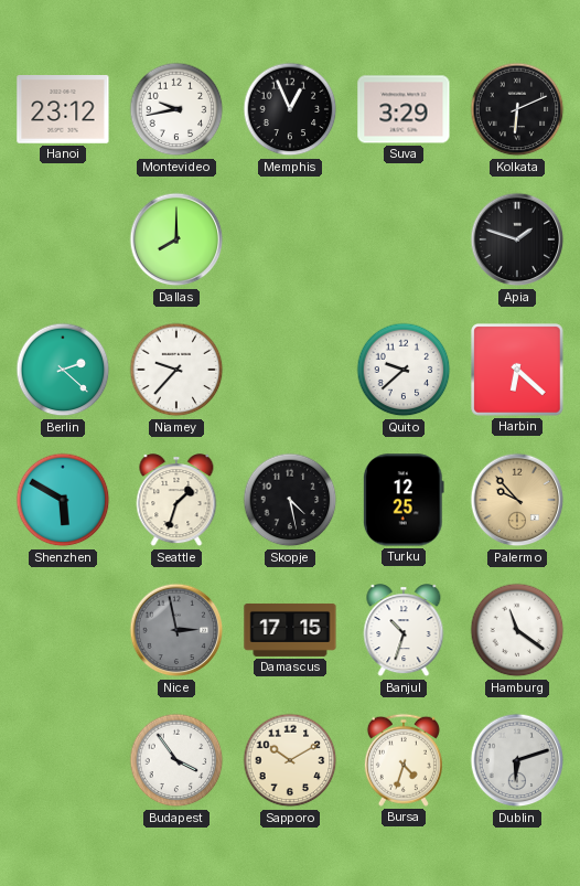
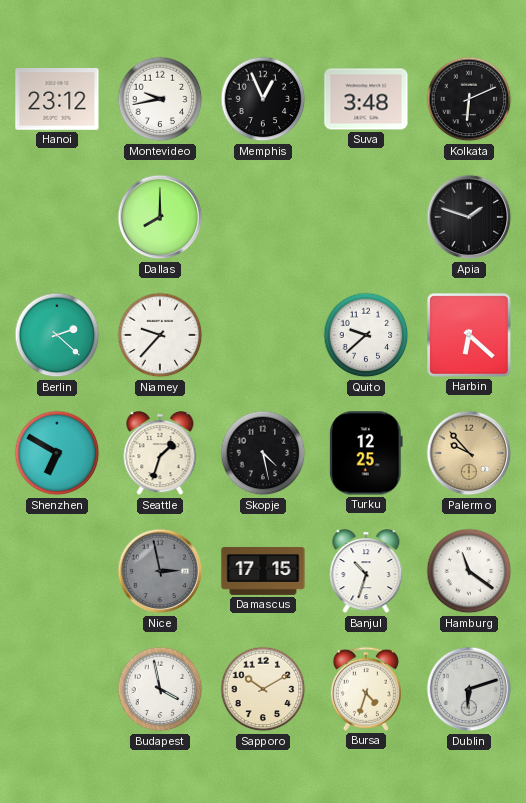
Suva: 3:29 -> 3:48
Shenzhen: 5:50 -> 6:50
Budapest: 3:54 -> 3:58
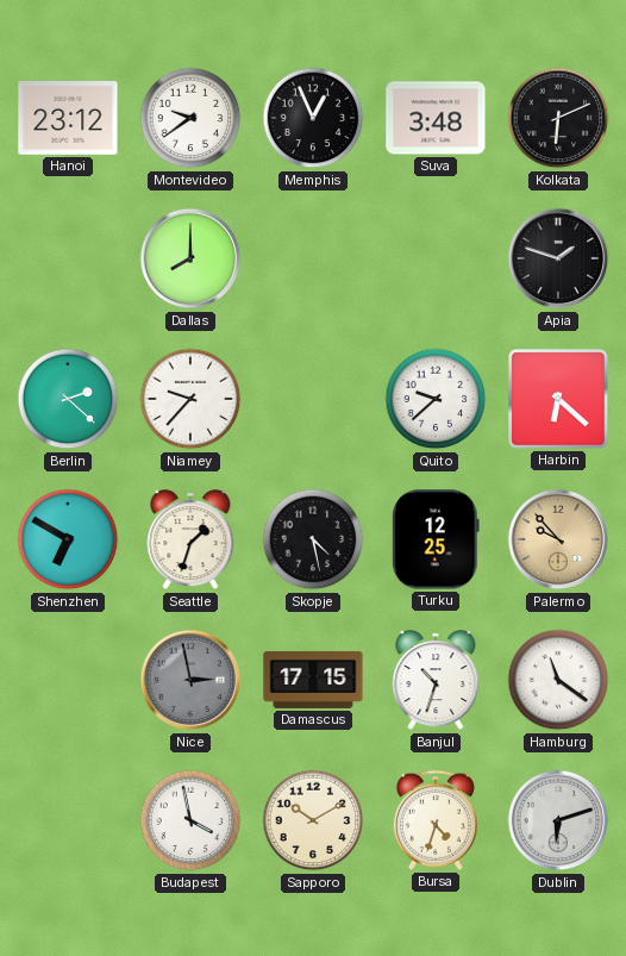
Montevideo: 9:43 -> 9:39
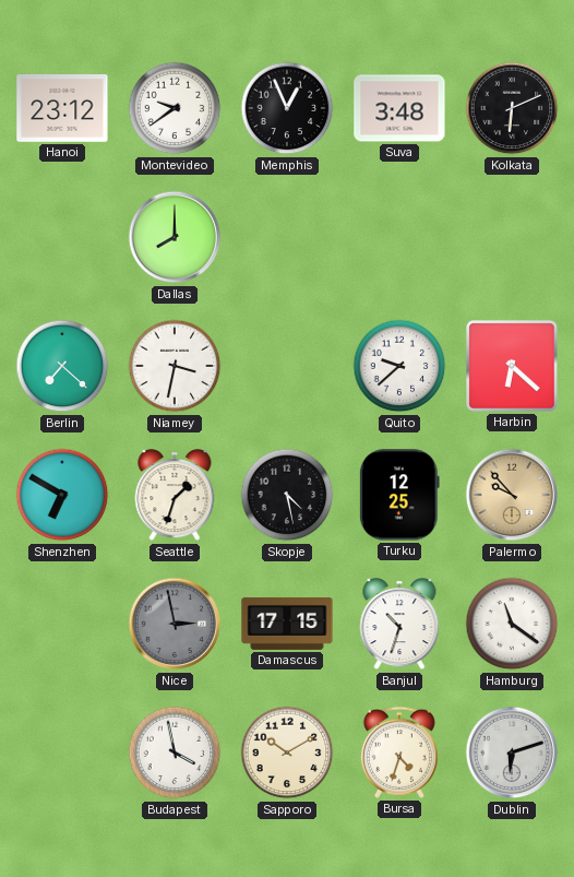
Apia: 1:48 -> none
Berlin: 2:22 -> 7:22
Niamey: 9:37 -> 3:32
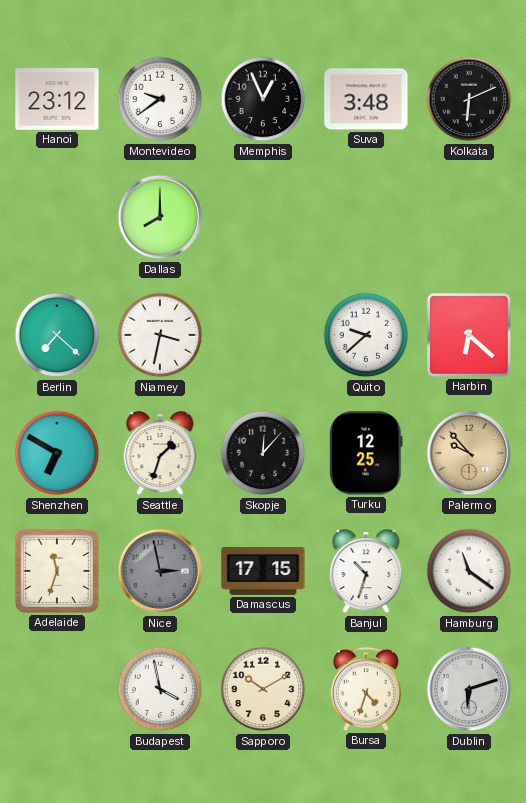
Skopje: 4:28 -> 12:07
Adelaide: none -> 11:33
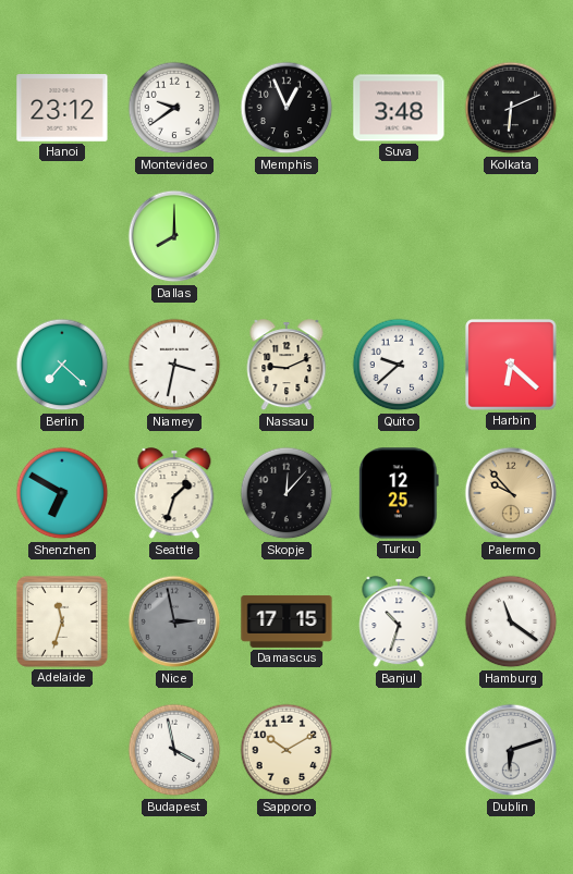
Nassau: none -> 9:11
Bursa: 4:33 -> none
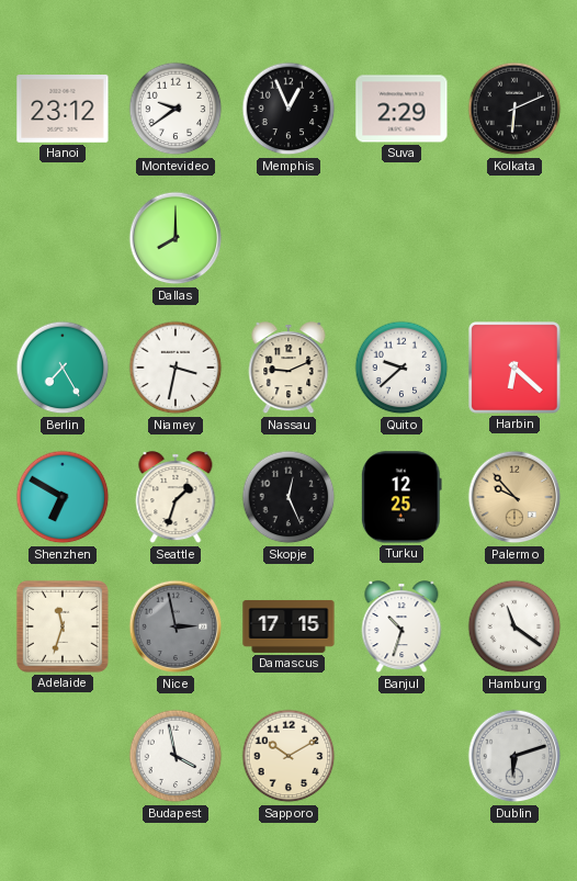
Suva: 3:48 -> 2:29
Berlin: 7:22 -> 7:25
Skopje: 12:07 -> 12:26
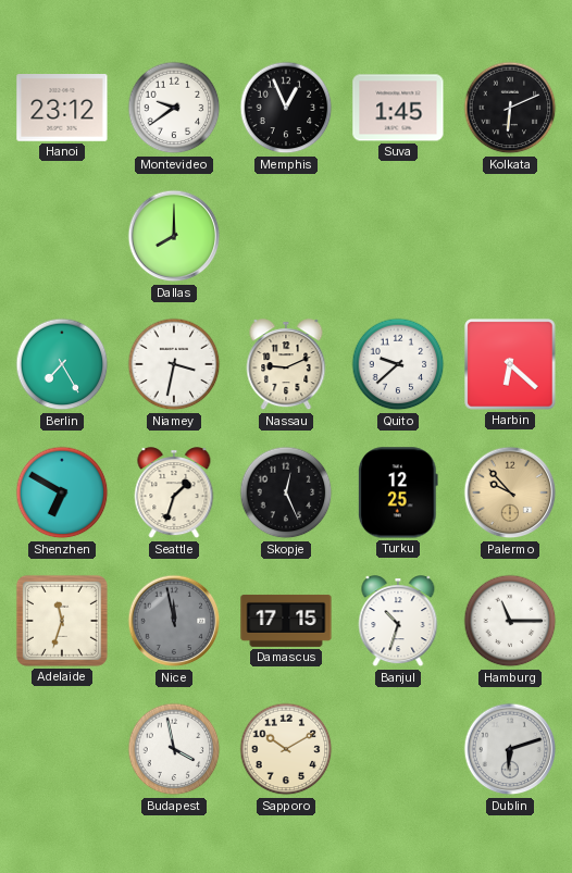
Suva: 2:29 -> 1:45
Nice: 2:58 -> 11:58
Hamburg: 11:21 -> 11:15
